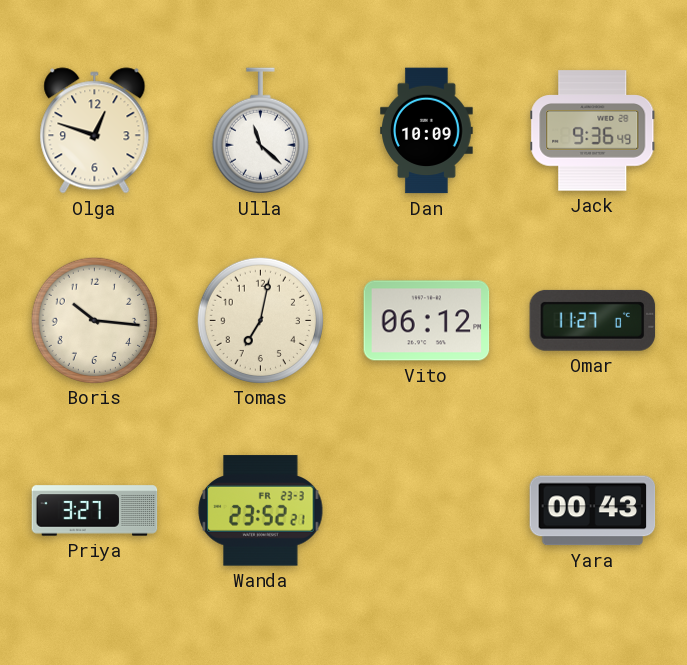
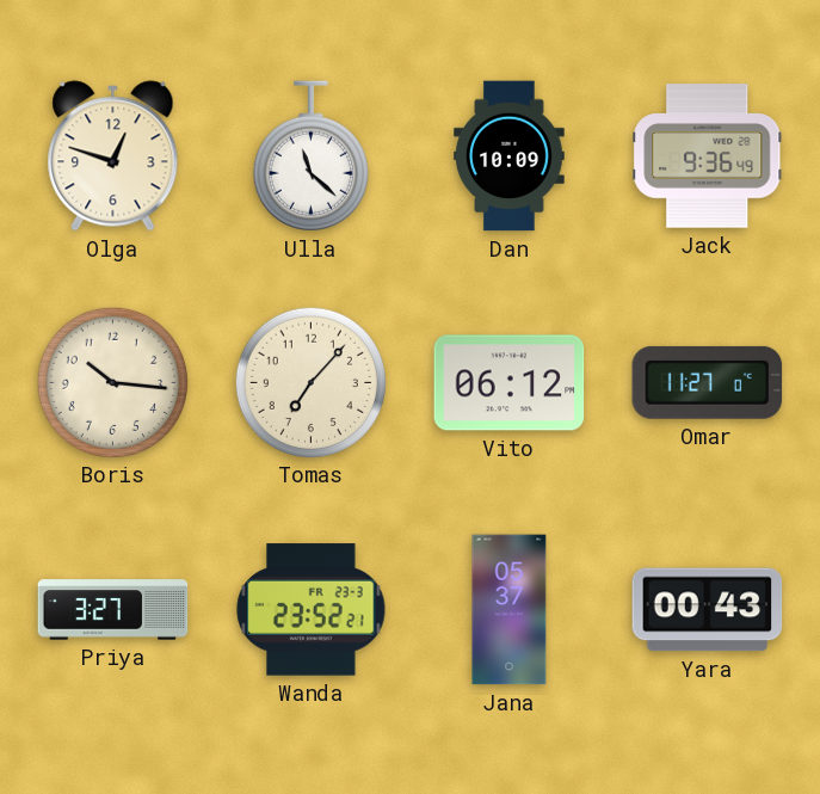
Tomas: 7:02 -> 7:07
Jana: none -> 05:37
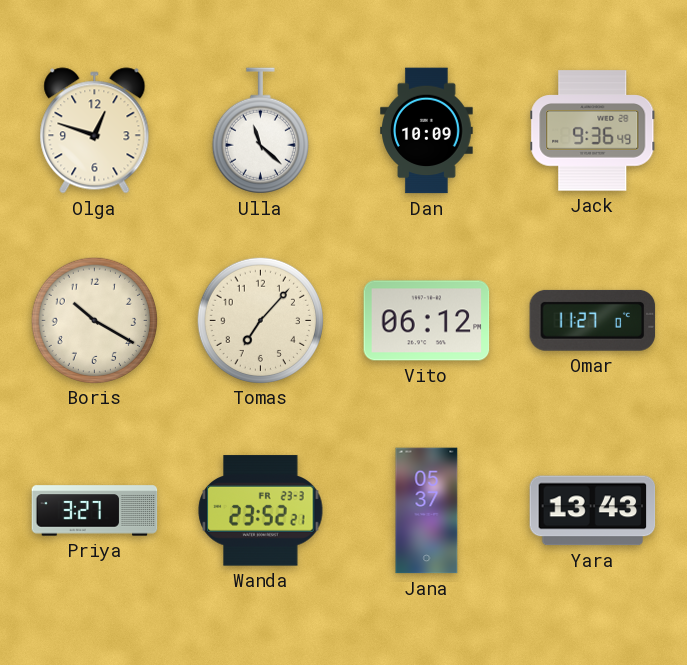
Boris: 10:16 -> 10:20
Yara: 00:43 -> 13:43
